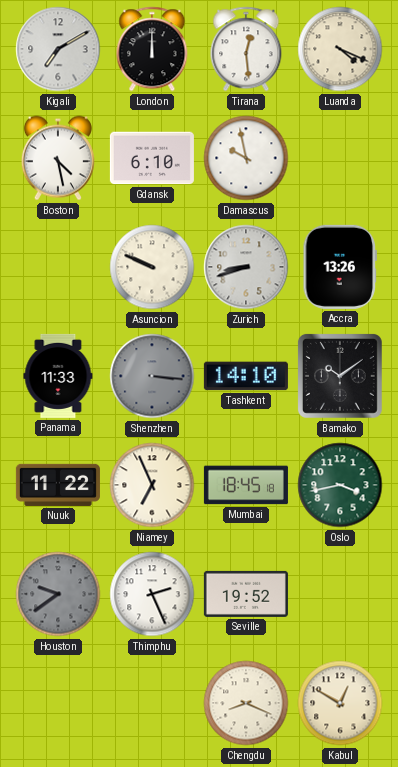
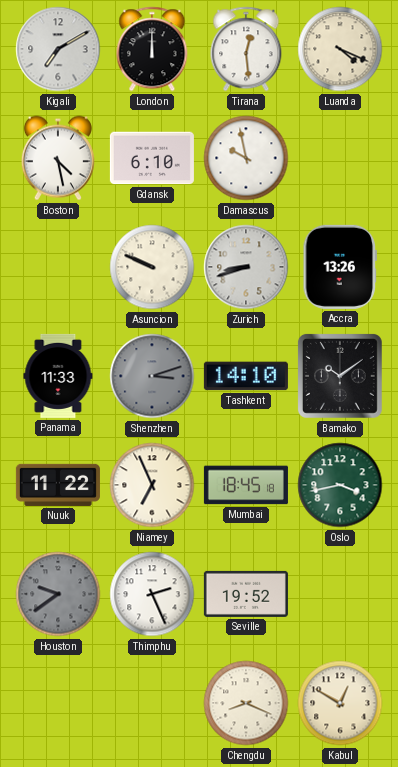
Shenzhen: 3:16 -> 3:12
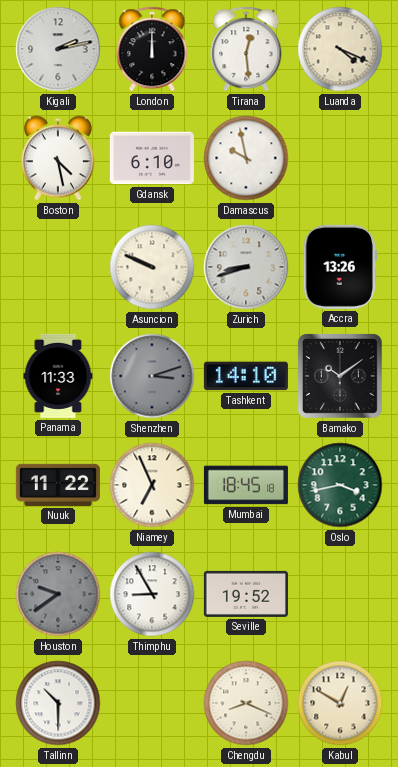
Kigali: 7:10 -> 2:13
Thimphu: 2:26 -> 8:55
Tallinn: none -> 10:30
